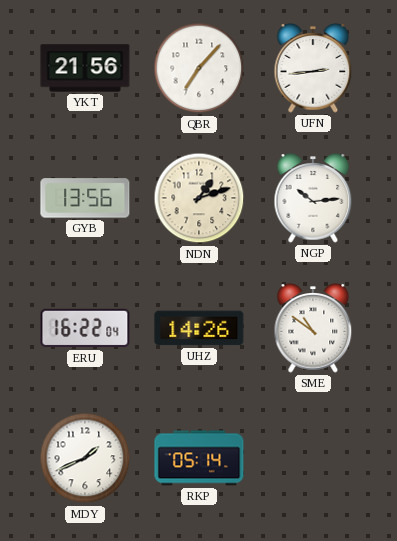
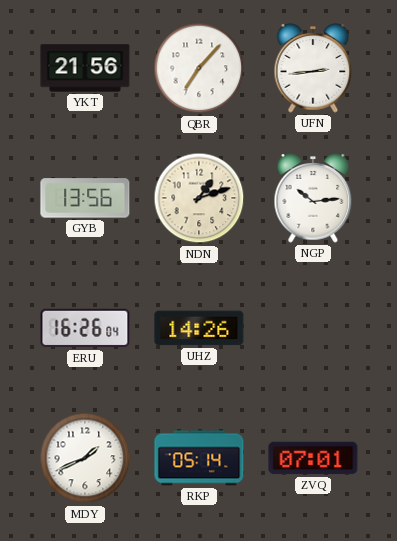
ERU: 16:22 -> 16:26
SME: 10:51 -> none
ZVQ: none -> 07:01
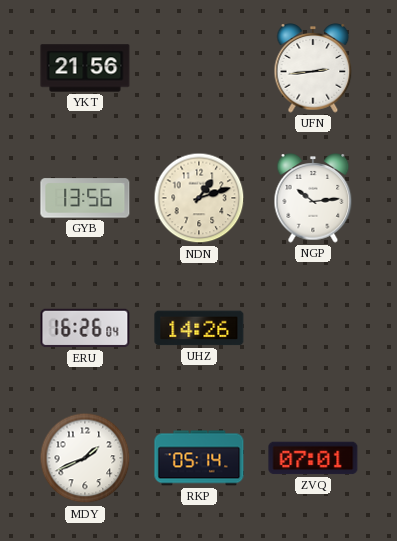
QBR: 7:07 -> none
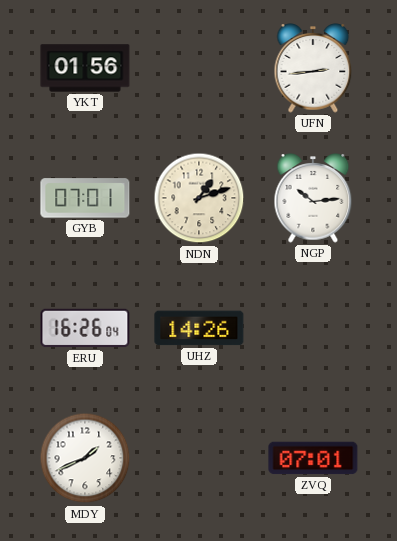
YKT: 21:56 -> 01:56
GYB: 13:56 -> 07:01
RKP: 05:14 -> none
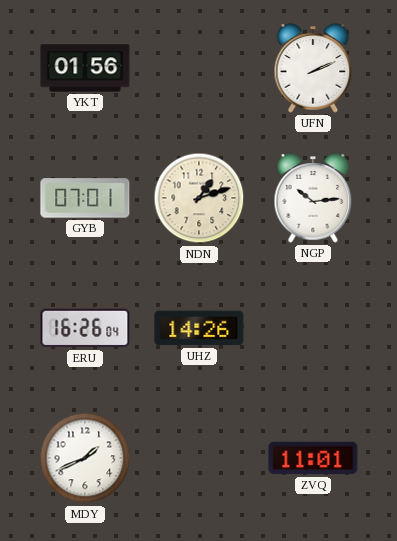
UFN: 2:44 -> 2:11
ZVQ: 07:01 -> 11:01
